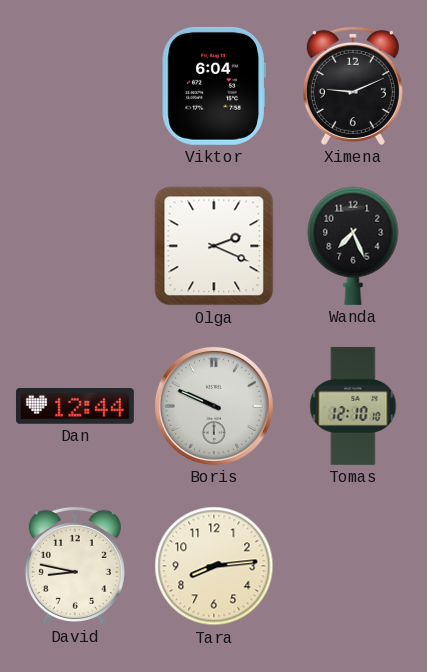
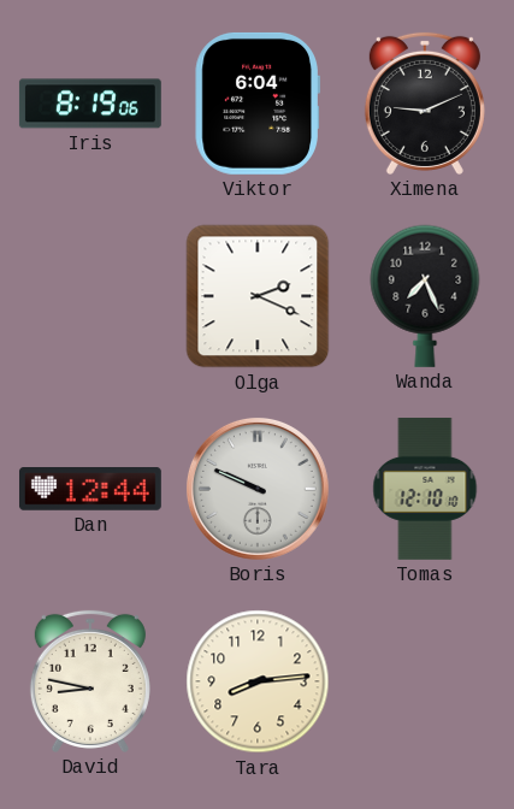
Iris: none -> 8:19
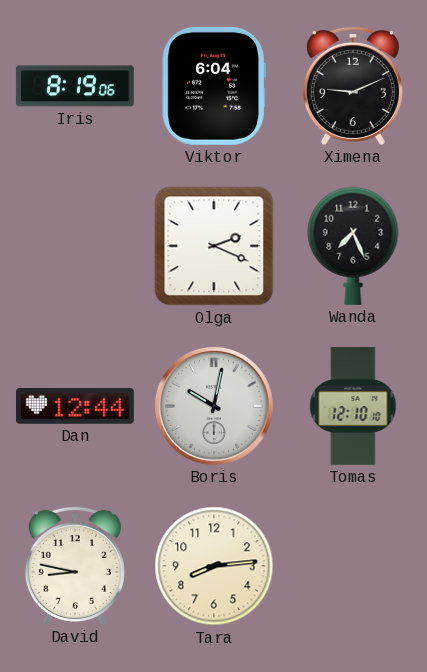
Boris: 9:49 -> 10:02
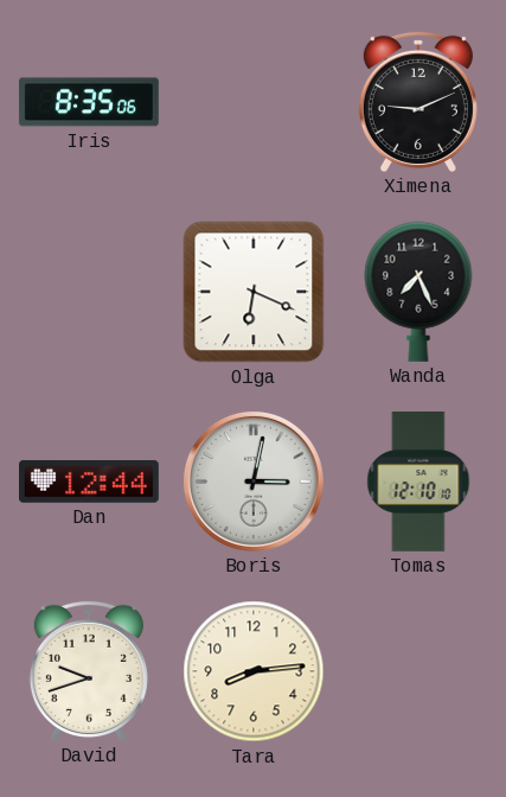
Iris: 8:19 -> 8:35
Viktor: 6:04 -> none
Olga: 2:19 -> 6:19
Boris: 10:02 -> 3:02
David: 8:47 -> 9:42
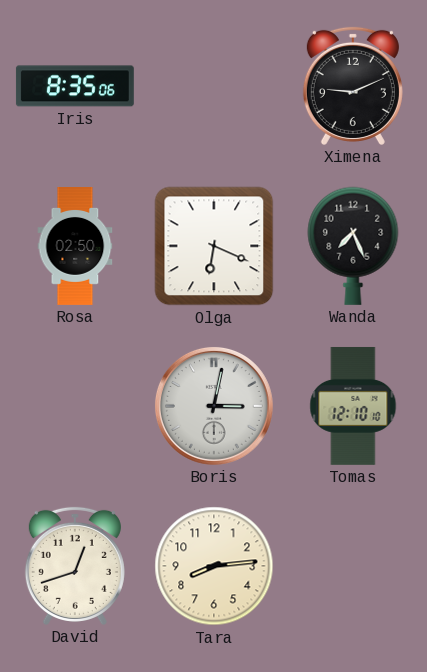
Rosa: none -> 02:50
Dan: 12:44 -> none
David: 9:42 -> 12:42
